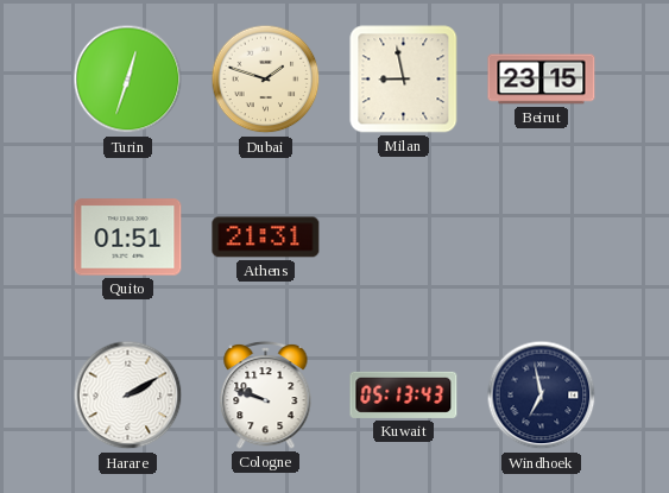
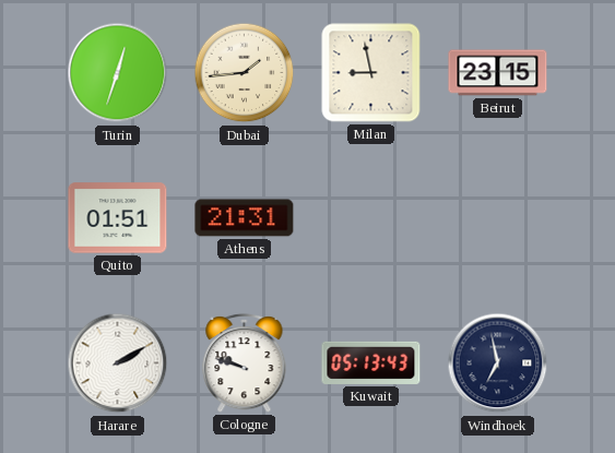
Dubai: 1:48 -> 1:44
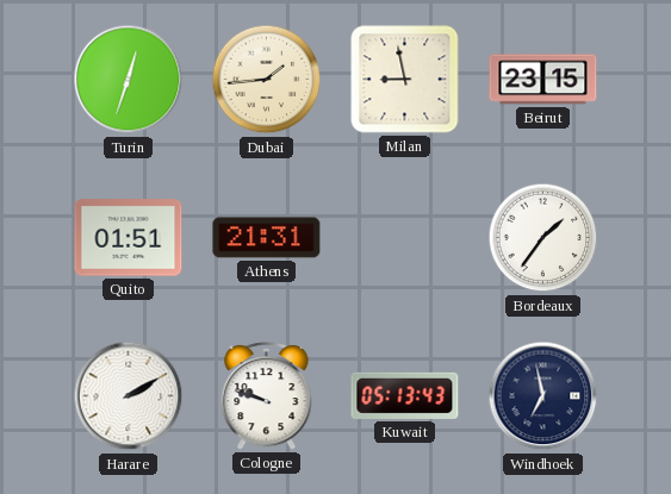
Bordeaux: none -> 1:36
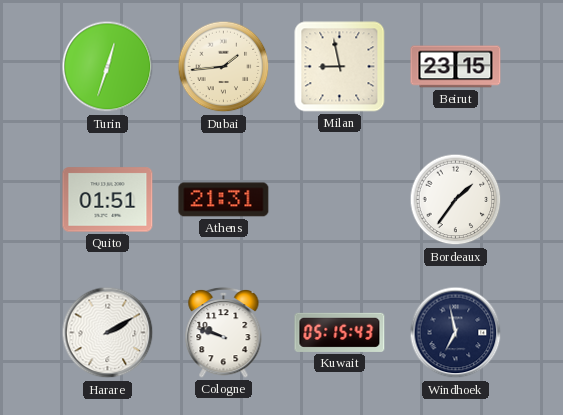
Kuwait: 05:13 -> 05:15
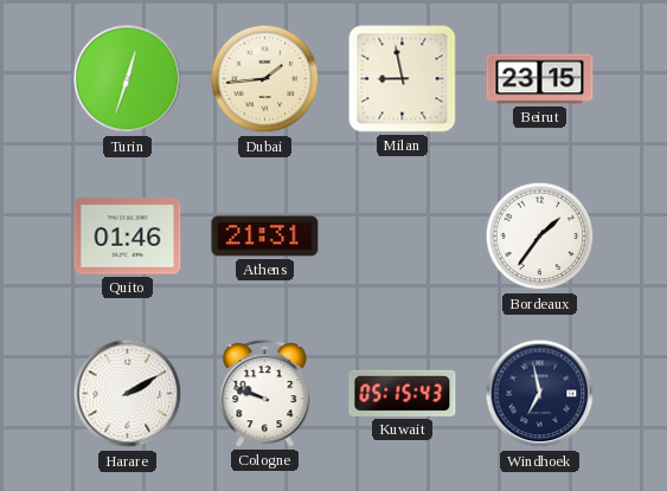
Quito: 01:51 -> 01:46
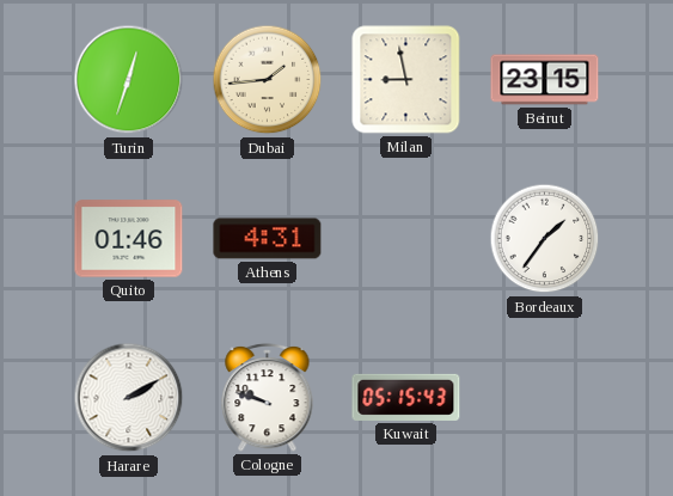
Athens: 21:31 -> 4:31
Windhoek: 6:58 -> none
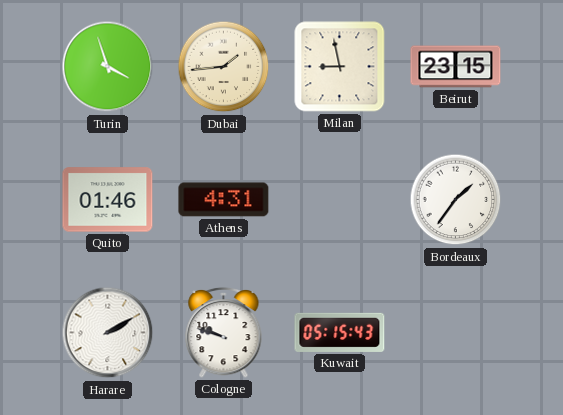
Turin: 12:33 -> 3:57
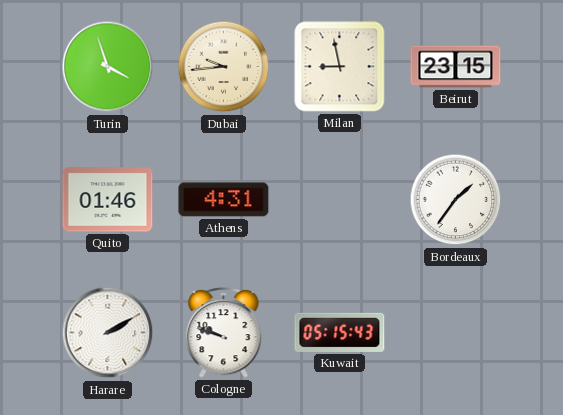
Dubai: 1:44 -> 9:44
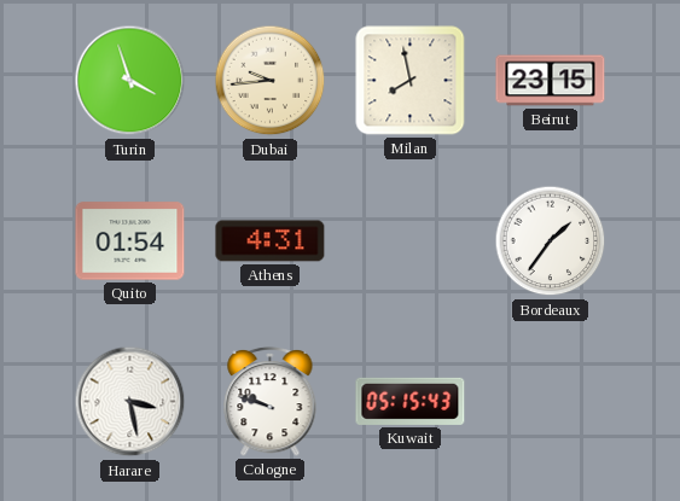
Milan: 8:58 -> 7:58
Quito: 01:46 -> 01:54
Harare: 2:10 -> 3:28
